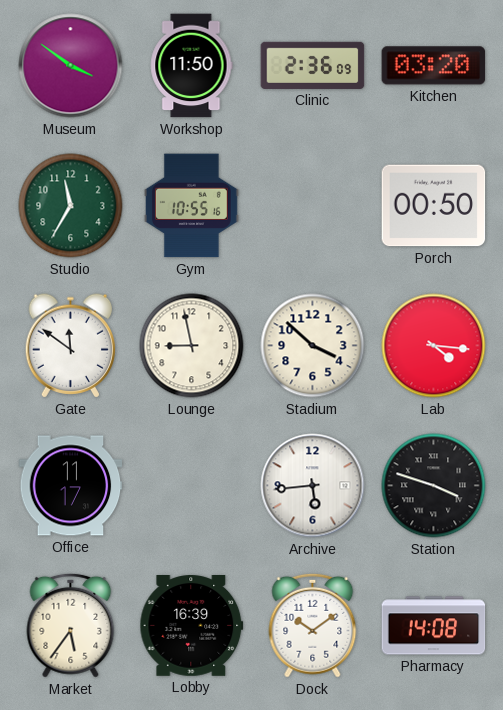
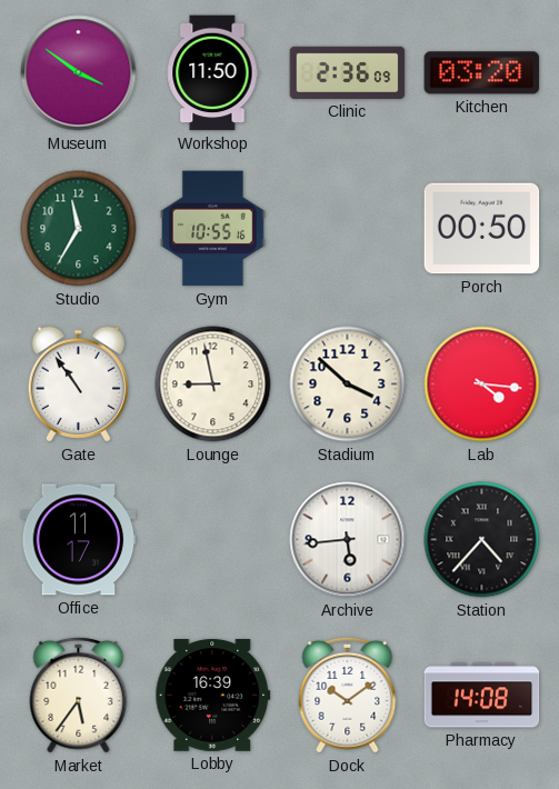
Gate: 11:51 -> 10:54
Station: 3:48 -> 4:37
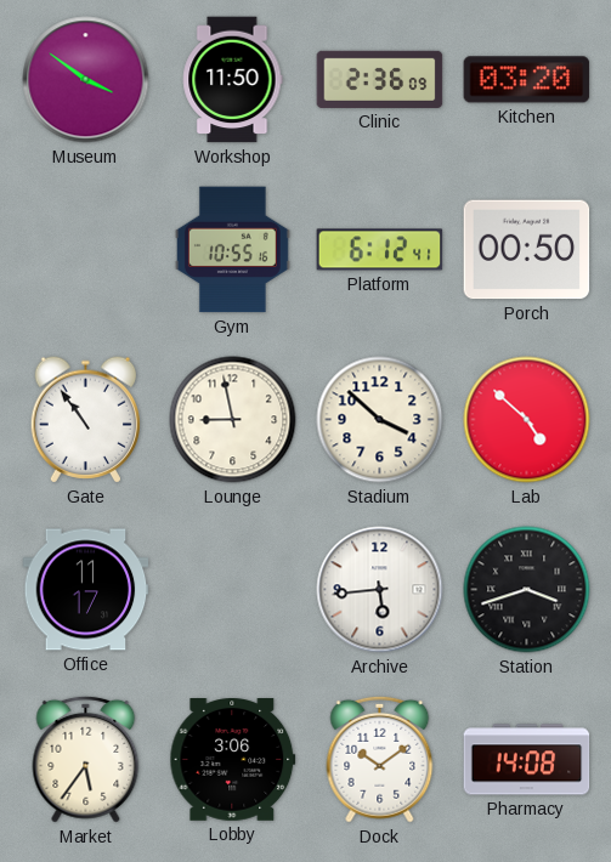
Studio: 11:35 -> none
Platform: none -> 6:12
Lab: 4:16 -> 4:52
Station: 4:37 -> 3:42
Lobby: 16:39 -> 3:06
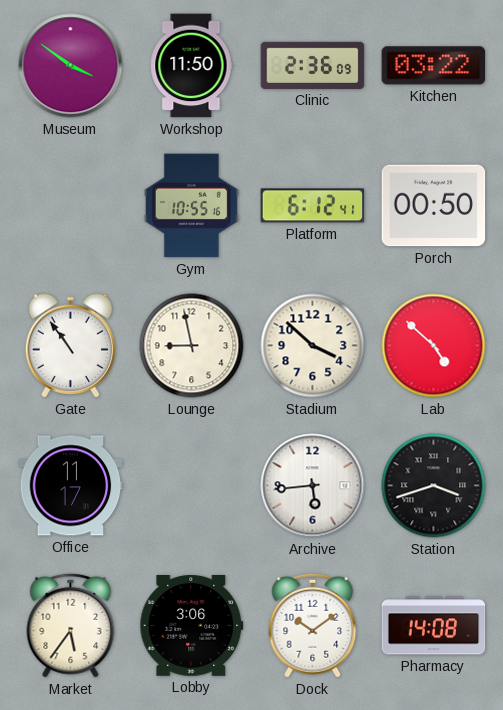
Kitchen: 03:20 -> 03:22
